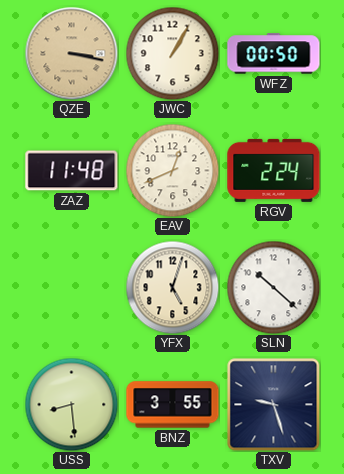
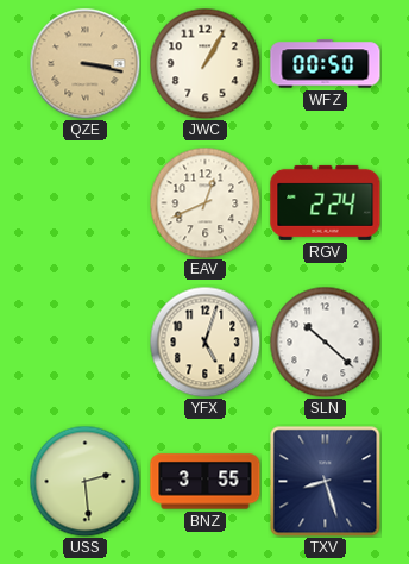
ZAZ: 11:48 -> none
USS: 8:29 -> 2:29
TXV: 9:27 -> 8:27
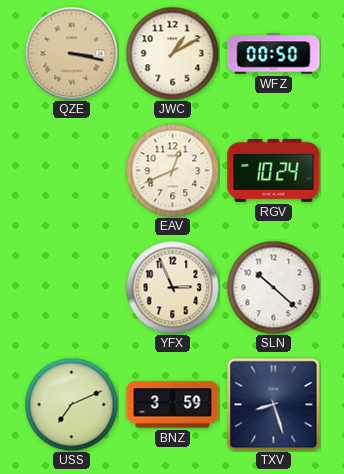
JWC: 1:05 -> 1:10
RGV: 2:24 -> 10:24
YFX: 5:03 -> 2:56
USS: 2:29 -> 7:11
BNZ: 3:55 -> 3:59
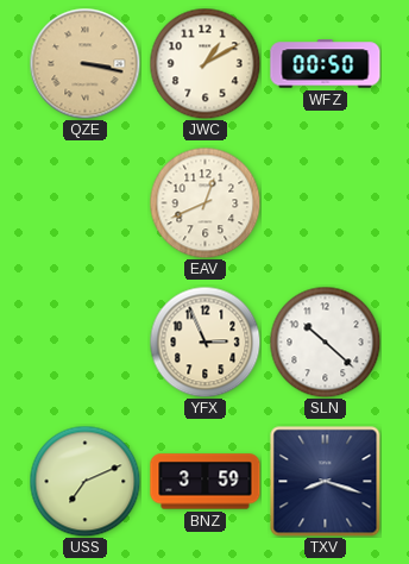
RGV: 10:24 -> none
TXV: 8:27 -> 8:18
